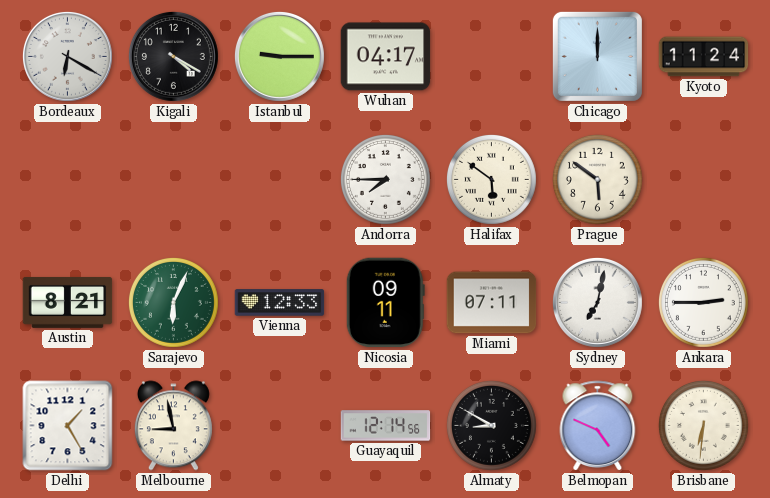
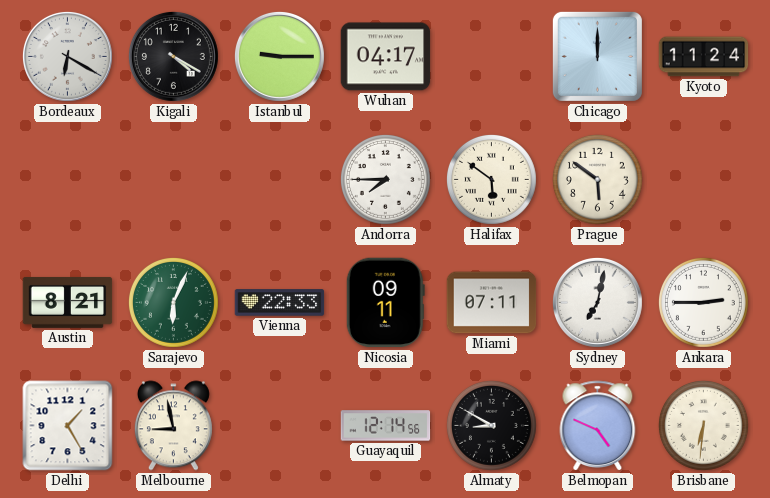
Vienna: 12:33 -> 22:33
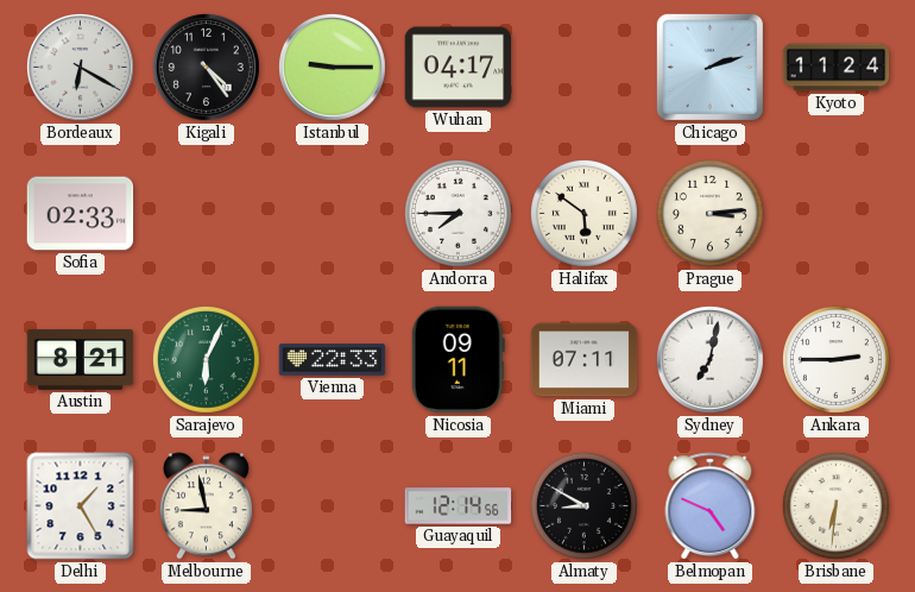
Kigali: 4:20 -> 4:24
Chicago: 12:00 -> 2:12
Sofia: none -> 02:33
Prague: 5:51 -> 3:14
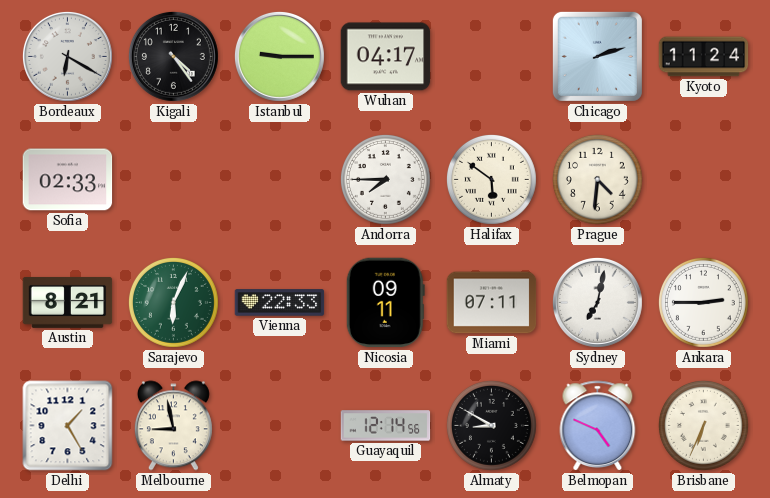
Prague: 3:14 -> 4:31
Brisbane: 6:31 -> 6:34
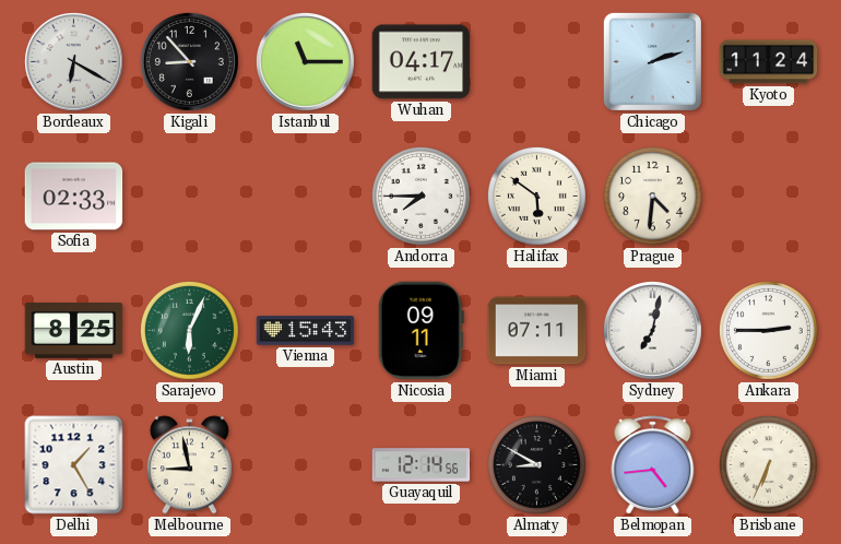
Kigali: 4:24 -> 8:53
Istanbul: 9:15 -> 11:15
Austin: 8:21 -> 8:25
Vienna: 22:33 -> 15:43
Belmopan: 4:49 -> 4:44
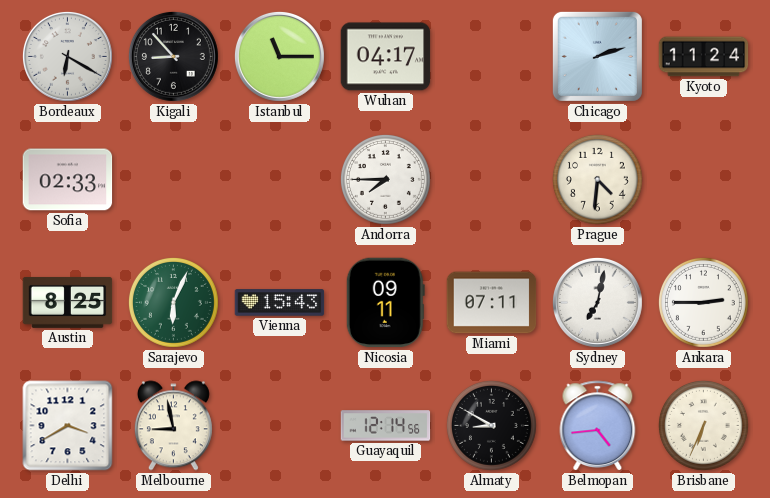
Halifax: 5:51 -> none
Delhi: 1:25 -> 3:40
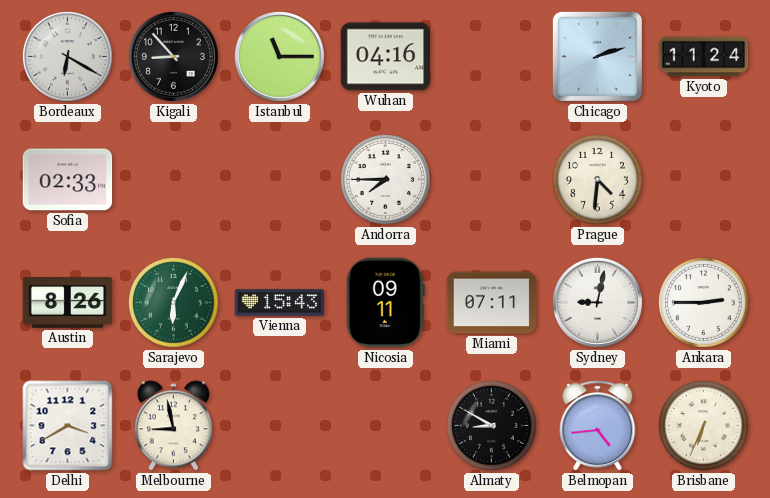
Wuhan: 04:17 -> 04:16
Austin: 8:25 -> 8:26
Sydney: 7:02 -> 9:02
Guayaquil: 12:14 -> none
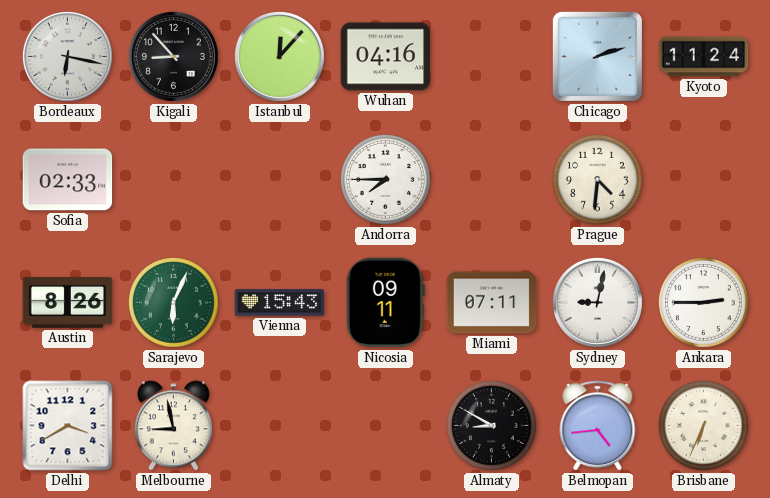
Bordeaux: 6:20 -> 6:17
Istanbul: 11:15 -> 12:07
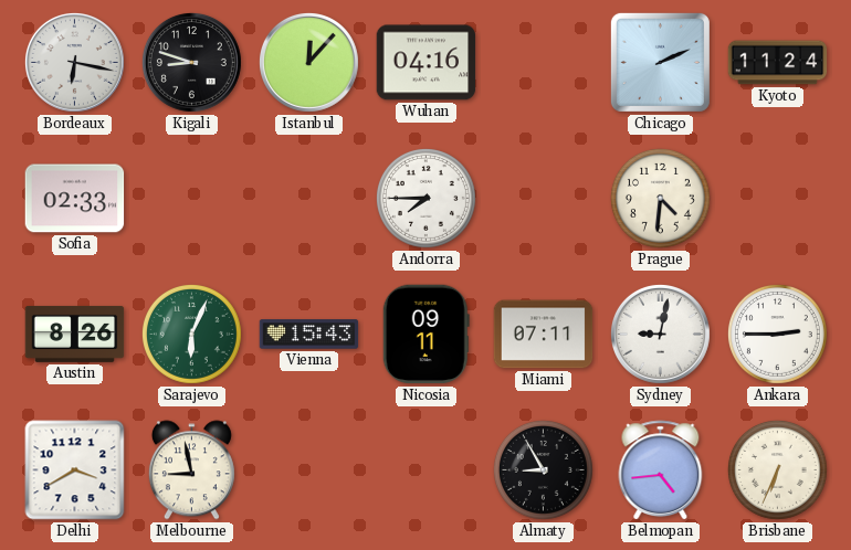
Kigali: 8:53 -> 8:48
Chicago: 2:12 -> 2:11
Almaty: 8:50 -> 8:55
